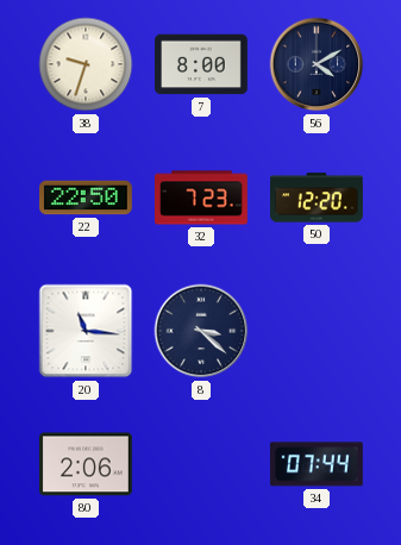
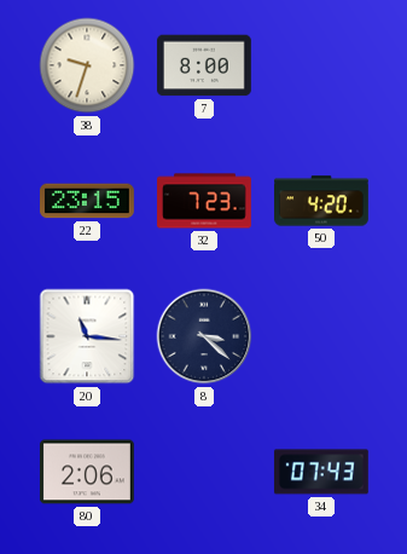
56: 4:10 -> none
22: 22:50 -> 23:15
50: 12:20 -> 4:20
34: 07:44 -> 07:43
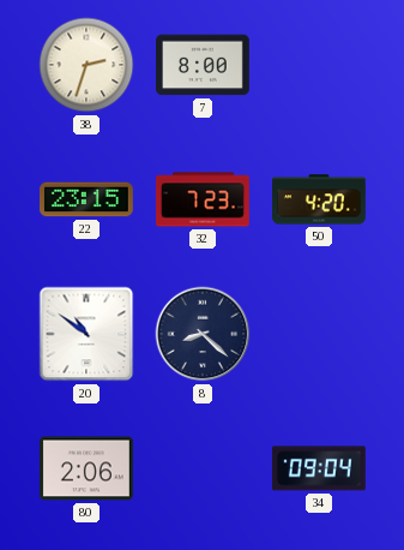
38: 9:33 -> 2:33
20: 11:16 -> 10:51
8: 3:22 -> 8:22
34: 07:43 -> 09:04
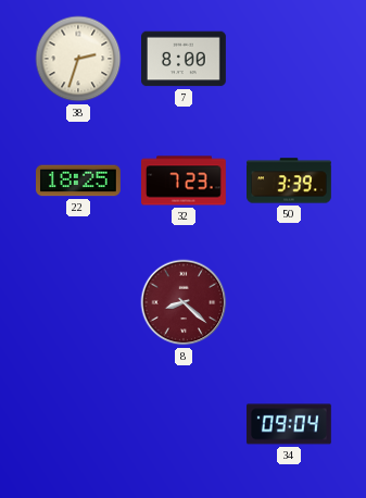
22: 23:15 -> 18:25
50: 4:20 -> 3:39
20: 10:51 -> none
8 dial: navy -> burgundy
80: 2:06 -> none
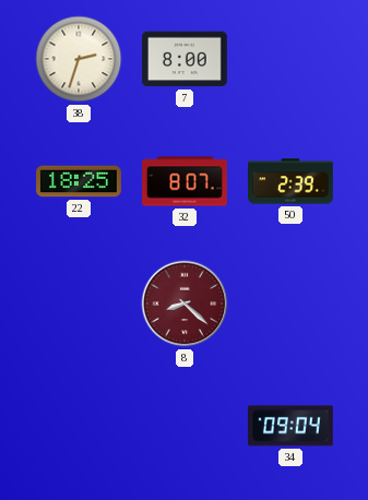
32: 7:23 -> 8:07
50: 3:39 -> 2:39
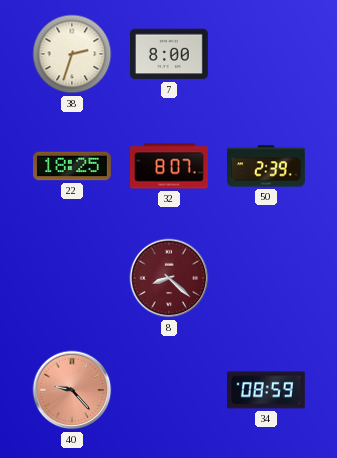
40: none -> 9:23
34: 09:04 -> 08:59
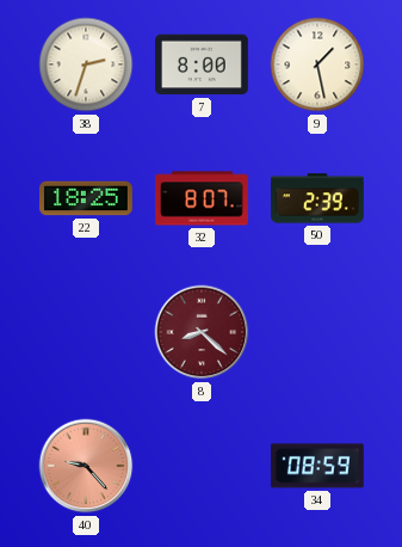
9: none -> 1:28
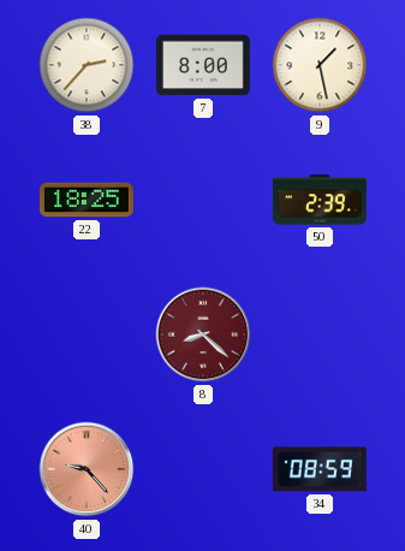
38: 2:33 -> 2:37
32: 8:07 -> none
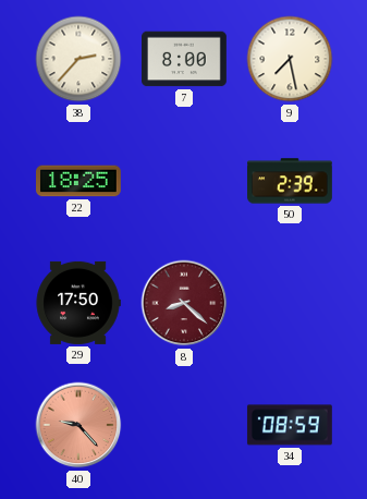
9: 1:28 -> 7:28
29: none -> 17:50
